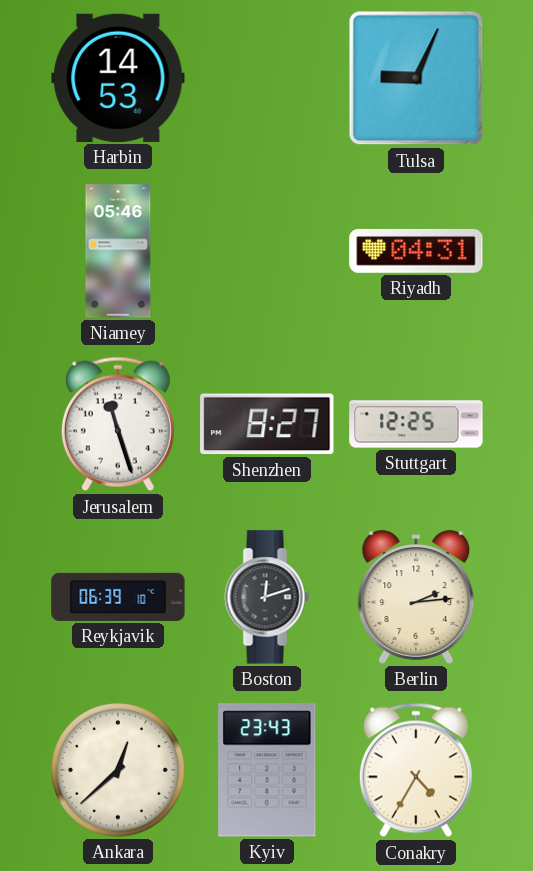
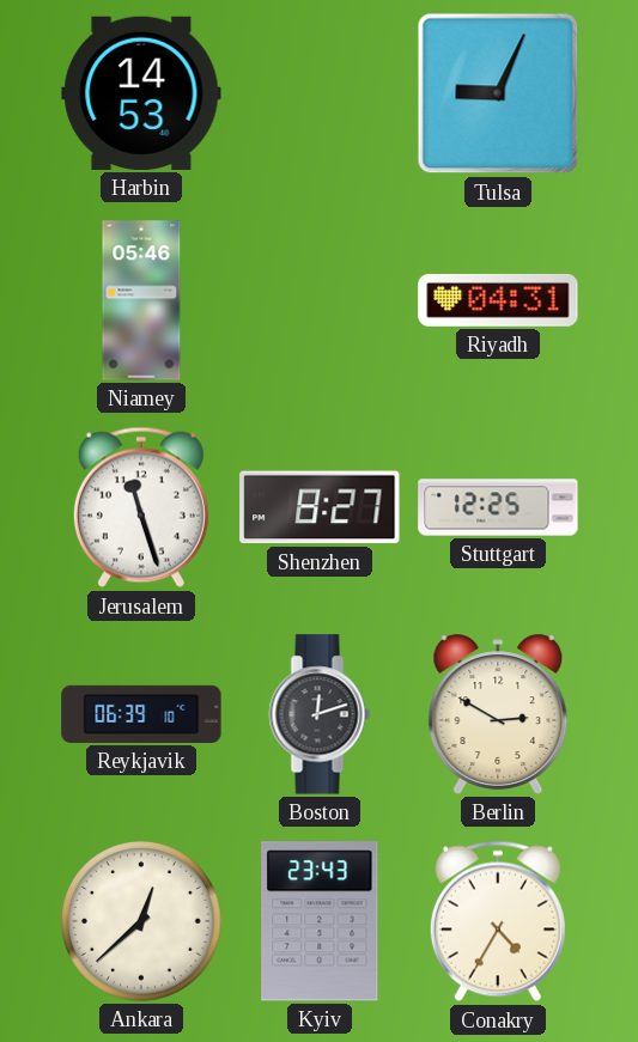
Berlin: 2:14 -> 2:50
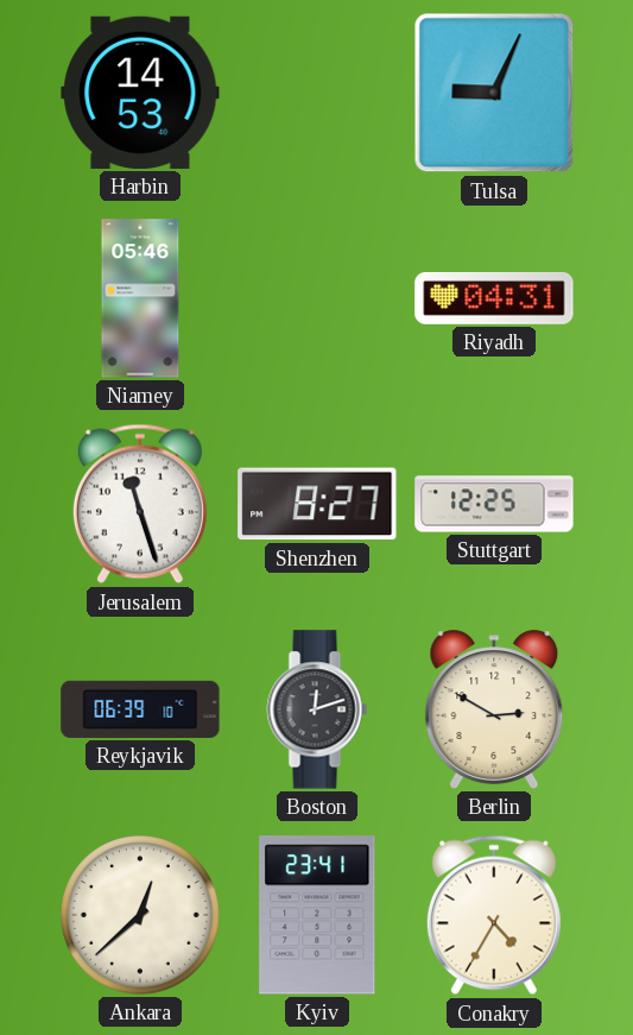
Kyiv: 23:43 -> 23:41
